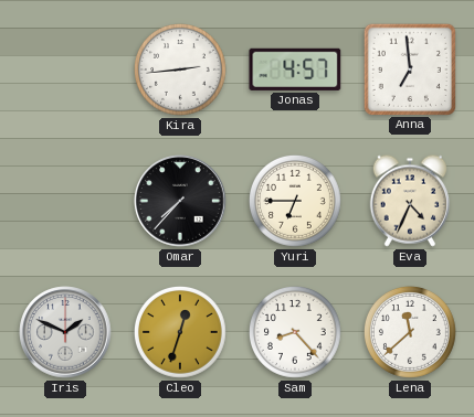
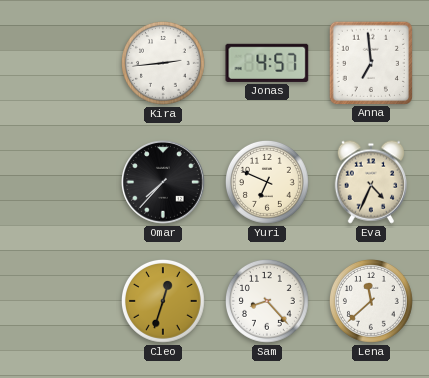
Yuri: 6:45 -> 6:49
Iris: 1:49 -> none
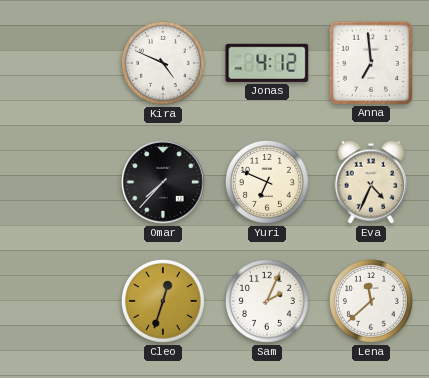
Kira: 2:44 -> 4:49
Jonas: 4:57 -> 4:12
Sam: 8:23 -> 2:04
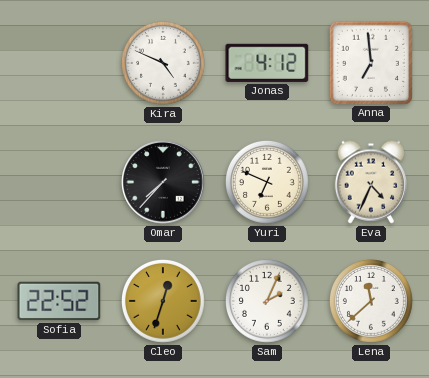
Sofia: none -> 22:52
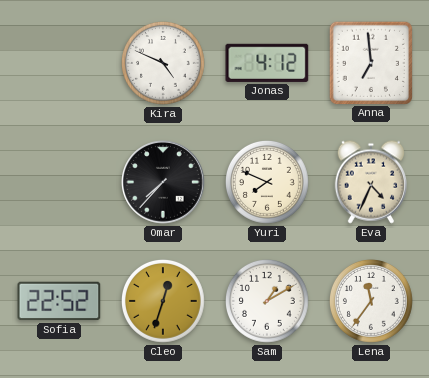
Yuri: 6:49 -> 7:49
Sam: 2:04 -> 1:10
Lena: 11:38 -> 11:36
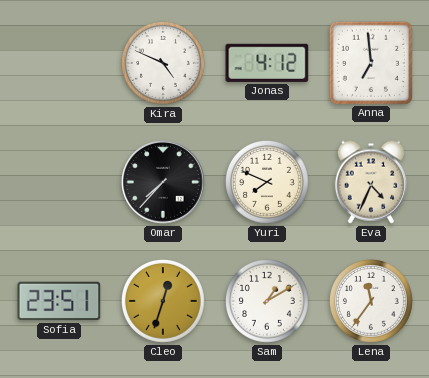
Sofia: 22:52 -> 23:51
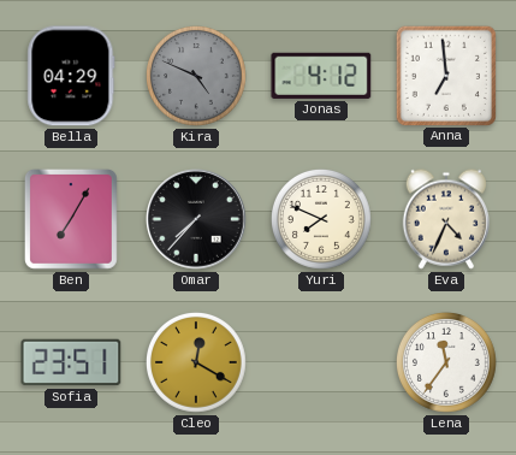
Bella: none -> 04:29
Kira dial: white -> grey
Ben: none -> 7:05
Cleo: 12:33 -> 12:20
Sam: 1:10 -> none
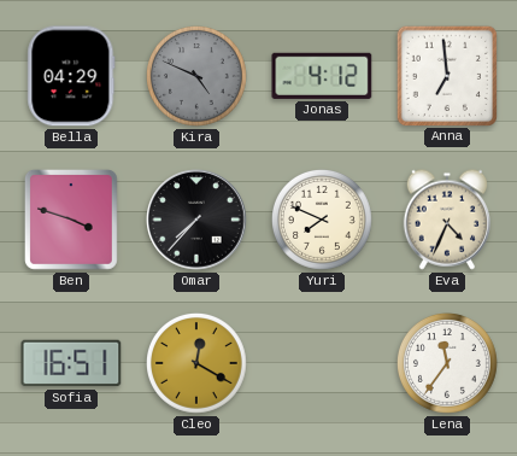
Ben: 7:05 -> 3:48
Sofia: 23:51 -> 16:51
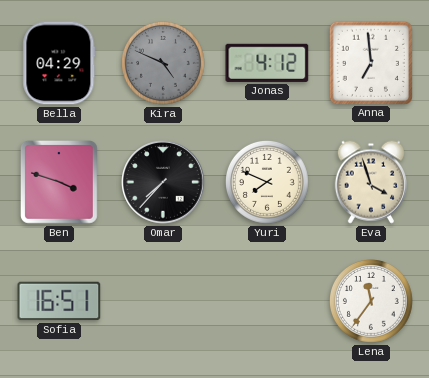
Eva: 4:34 -> 3:57
Cleo: 12:20 -> none
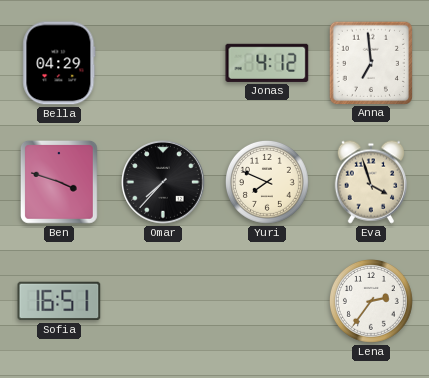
Kira: 4:49 -> none
Lena: 11:36 -> 2:36
